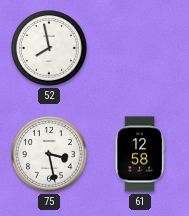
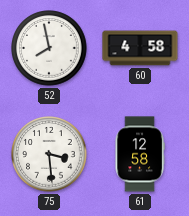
60: none -> 4:58
75: 3:28 -> 3:29
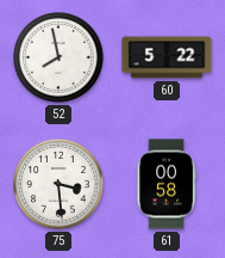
60: 4:58 -> 5:22
61: 12:58 -> 00:58
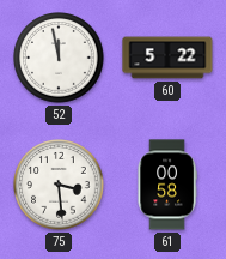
52: 7:58 -> 11:58
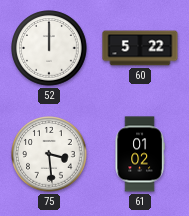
52: 11:58 -> 12:00
61: 00:58 -> 01:02
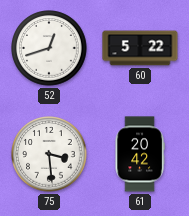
52: 12:00 -> 12:42
61: 01:02 -> 20:42
